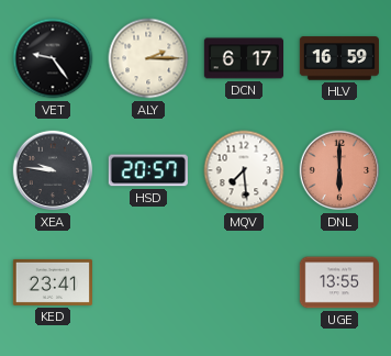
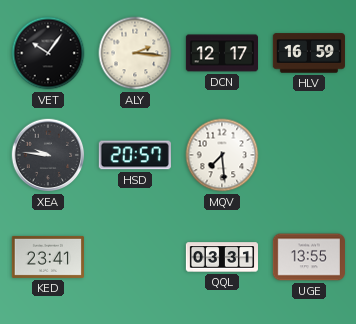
VET: 9:24 -> 10:06
ALY: 2:15 -> 2:16
DCN: 6:17 -> 12:17
DNL: 6:00 -> none
QQL: none -> 03:31
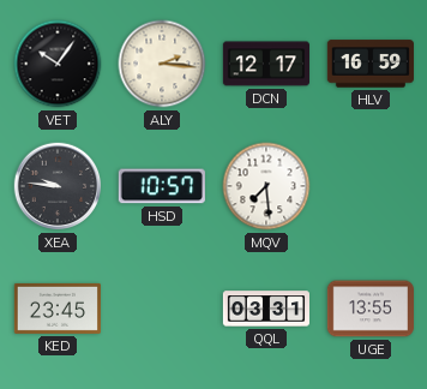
HSD: 20:57 -> 10:57
KED: 23:41 -> 23:45
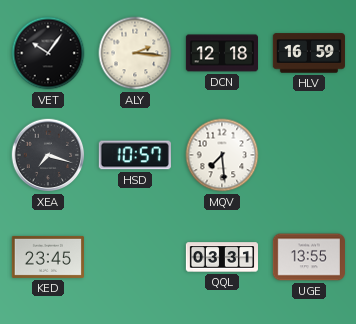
DCN: 12:17 -> 12:18
XEA: 9:46 -> 7:18
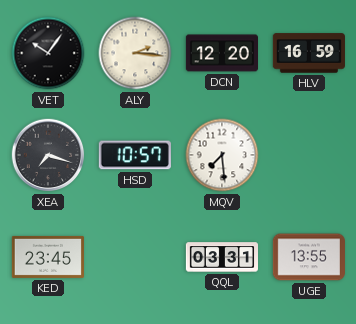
DCN: 12:18 -> 12:20
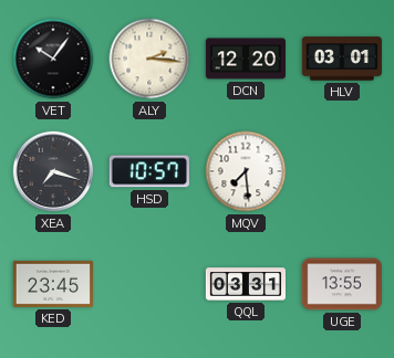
HLV: 16:59 -> 03:01
